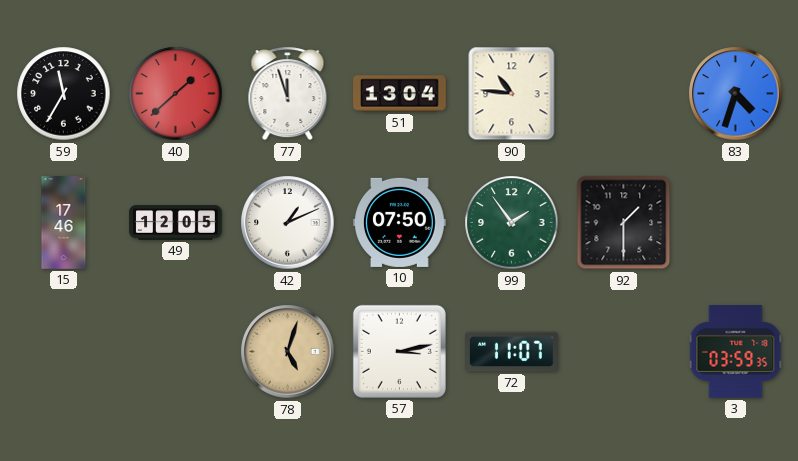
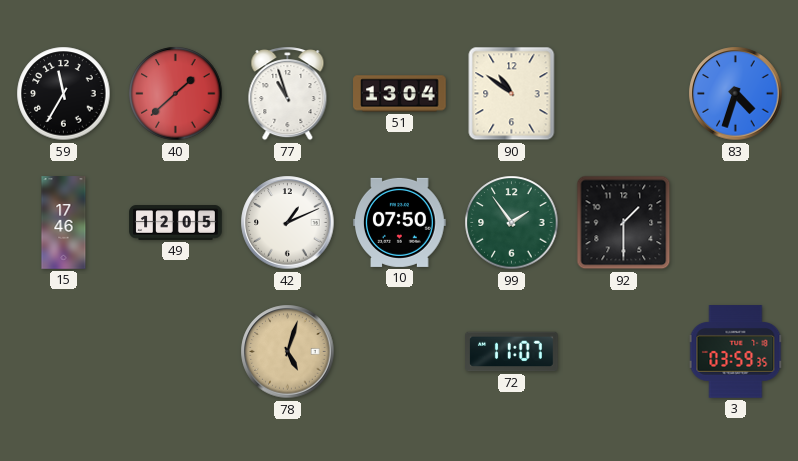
77: 11:57 -> 10:57
90: 10:46 -> 10:51
57: 3:13 -> none
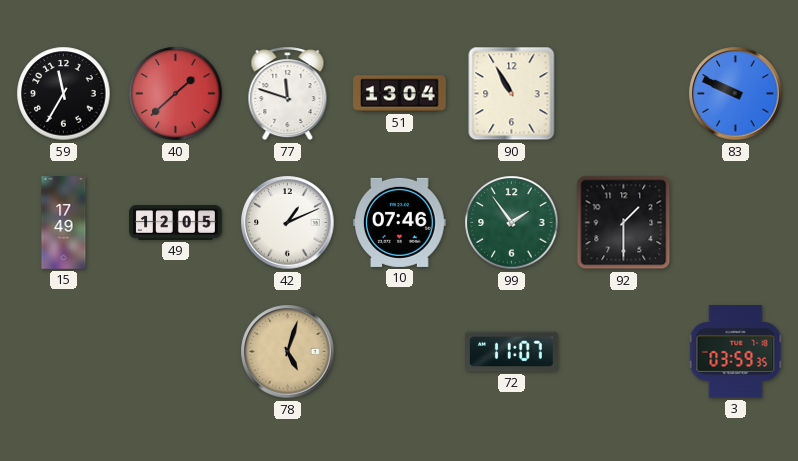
77: 10:57 -> 11:48
90: 10:51 -> 10:55
83: 4:33 -> 9:49
15: 17:46 -> 17:49
10: 07:50 -> 07:46
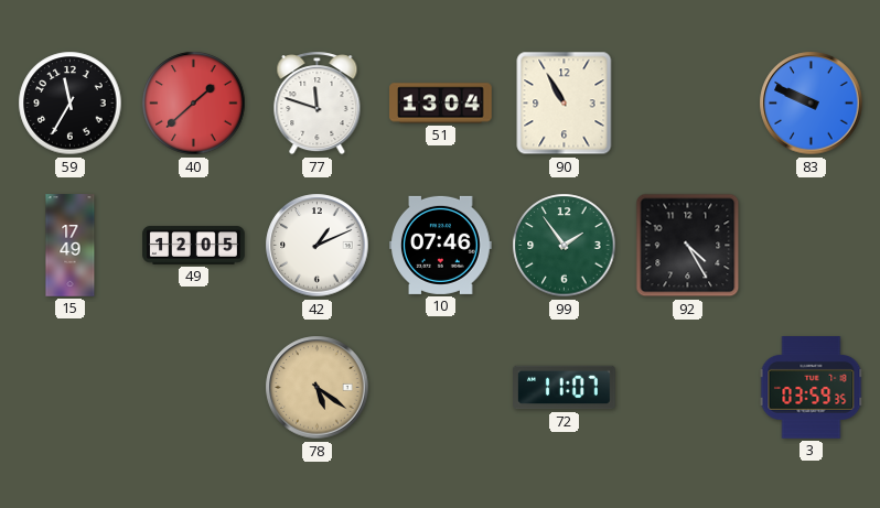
92: 1:30 -> 4:25
78: 5:03 -> 5:21
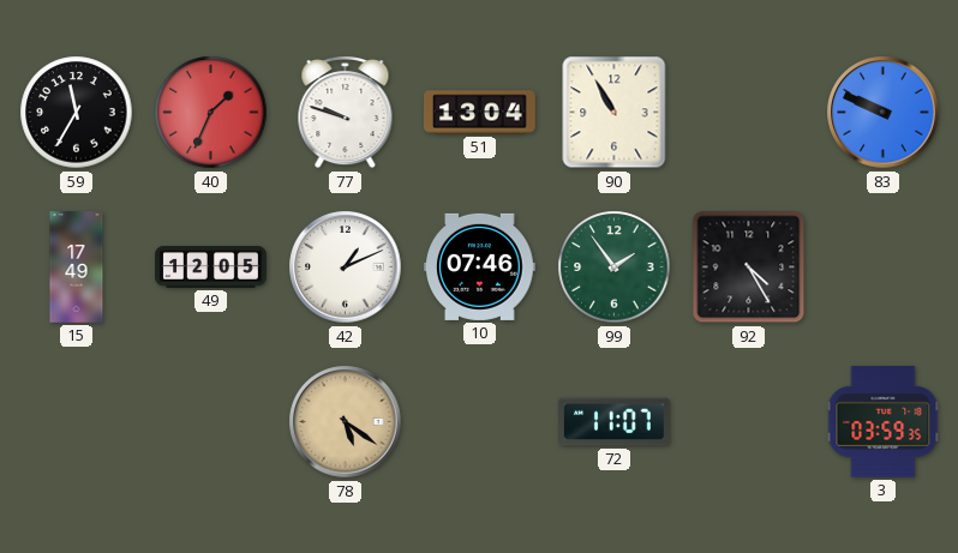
40: 1:38 -> 1:34
77: 11:48 -> 9:48
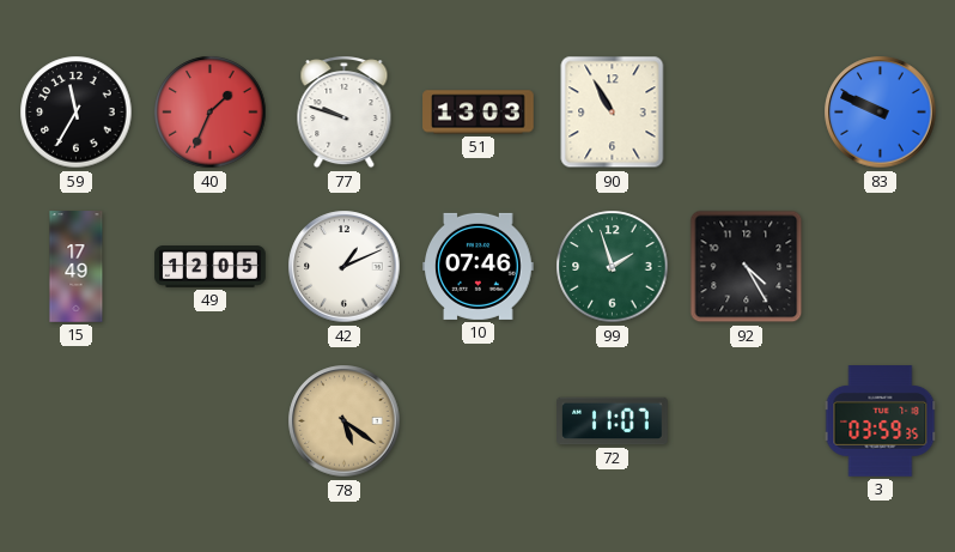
51: 13:04 -> 13:03
99: 1:54 -> 1:57
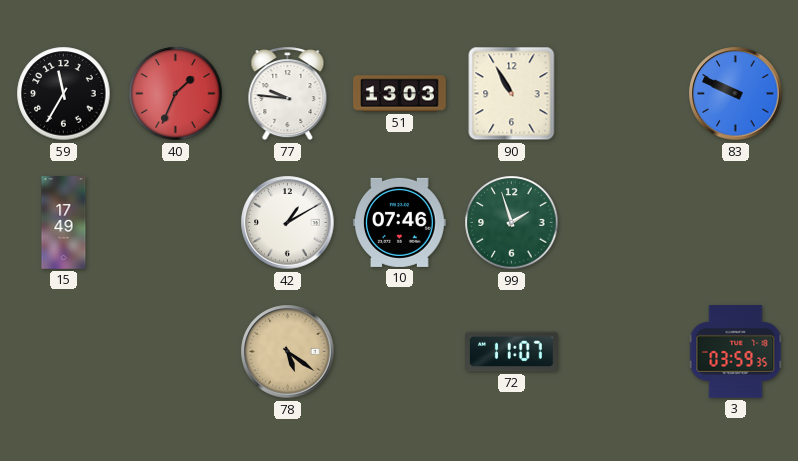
77: 9:48 -> 9:46
49: 12:05 -> none
42: 1:11 -> 1:10
92: 4:25 -> none
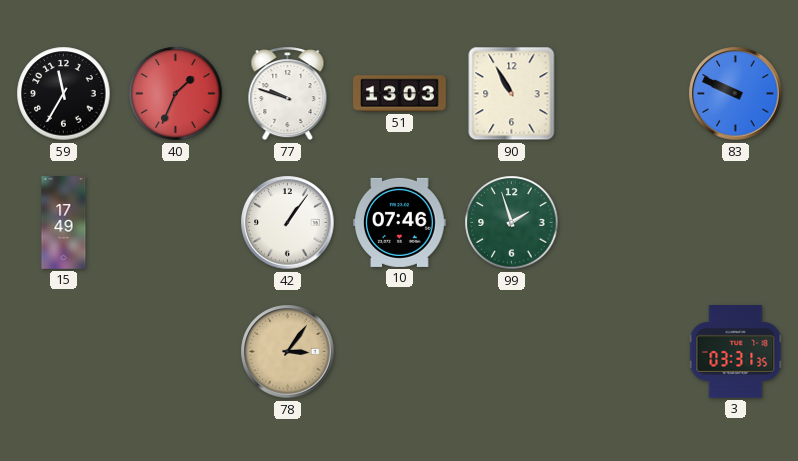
77: 9:46 -> 9:48
42: 1:10 -> 1:06
78: 5:21 -> 3:06
72: 11:07 -> none
3: 03:59 -> 03:31
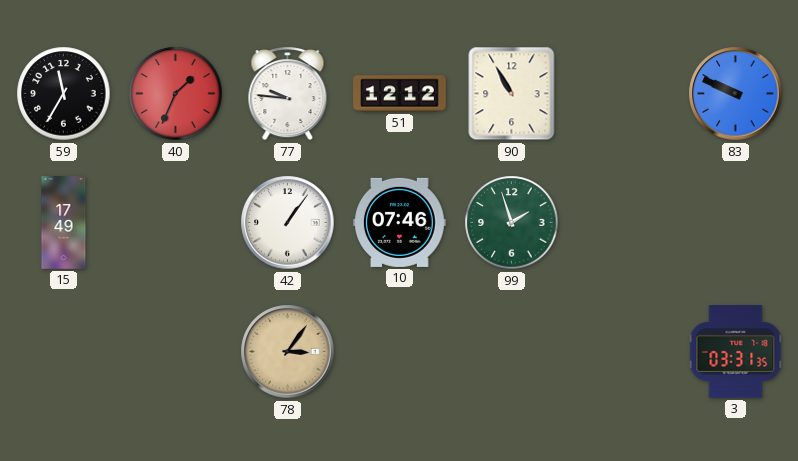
77: 9:48 -> 9:46
51: 13:03 -> 12:12
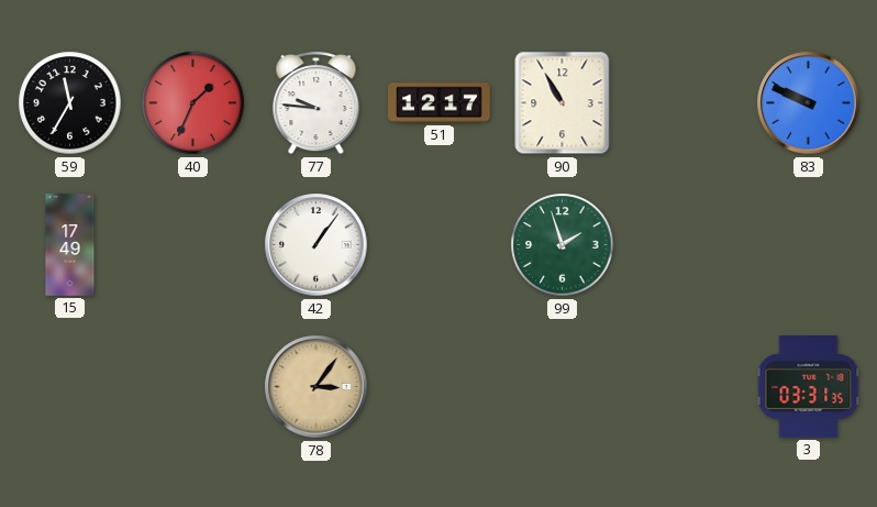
51: 12:12 -> 12:17
10: 07:46 -> none
